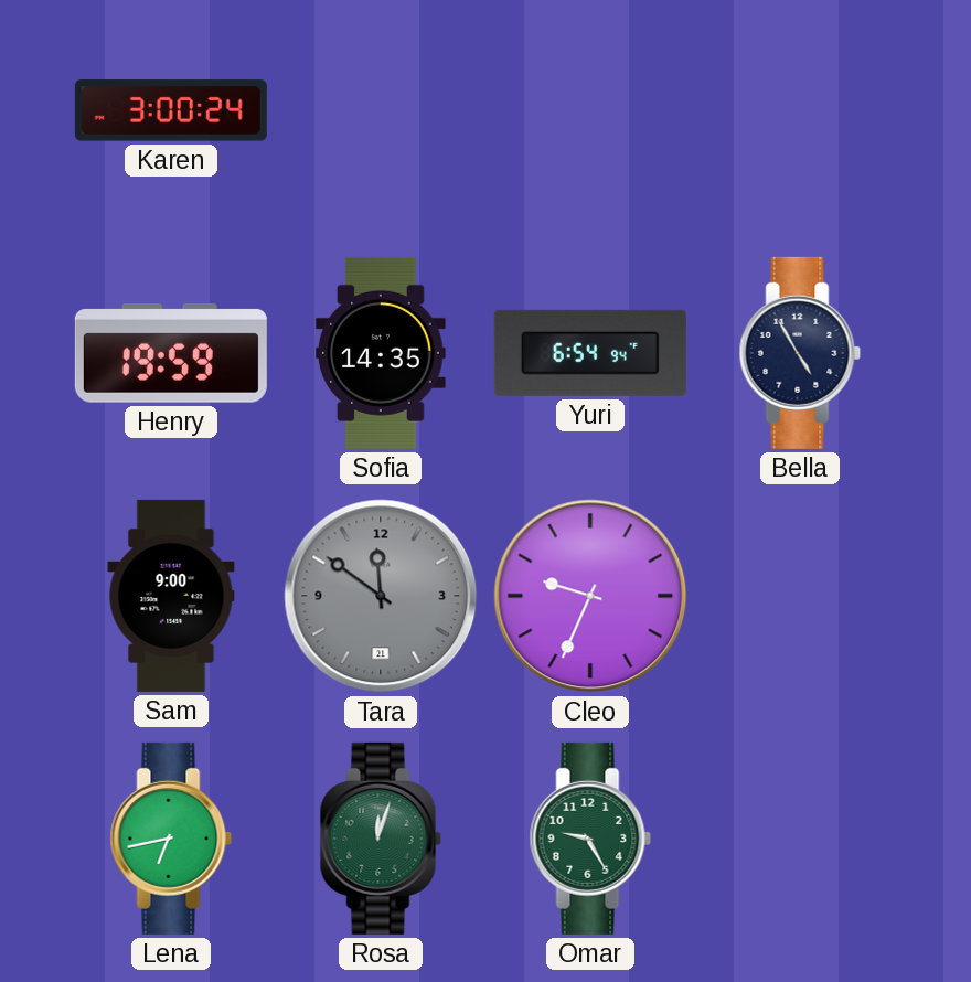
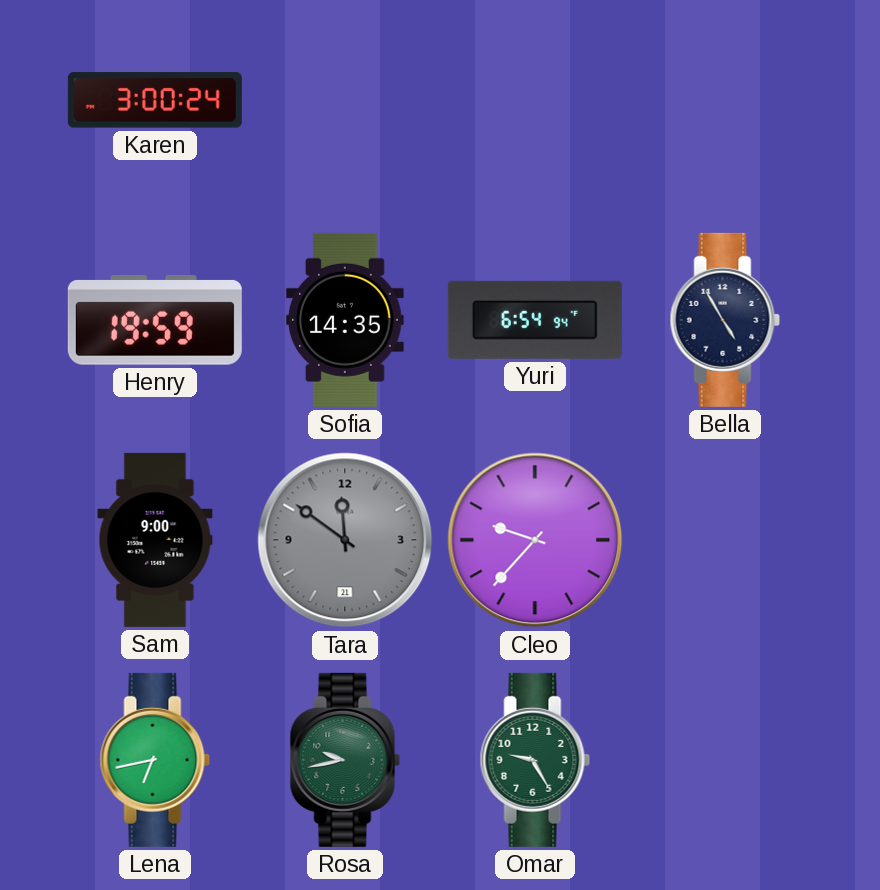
Cleo: 9:34 -> 9:37
Rosa: 12:03 -> 9:43
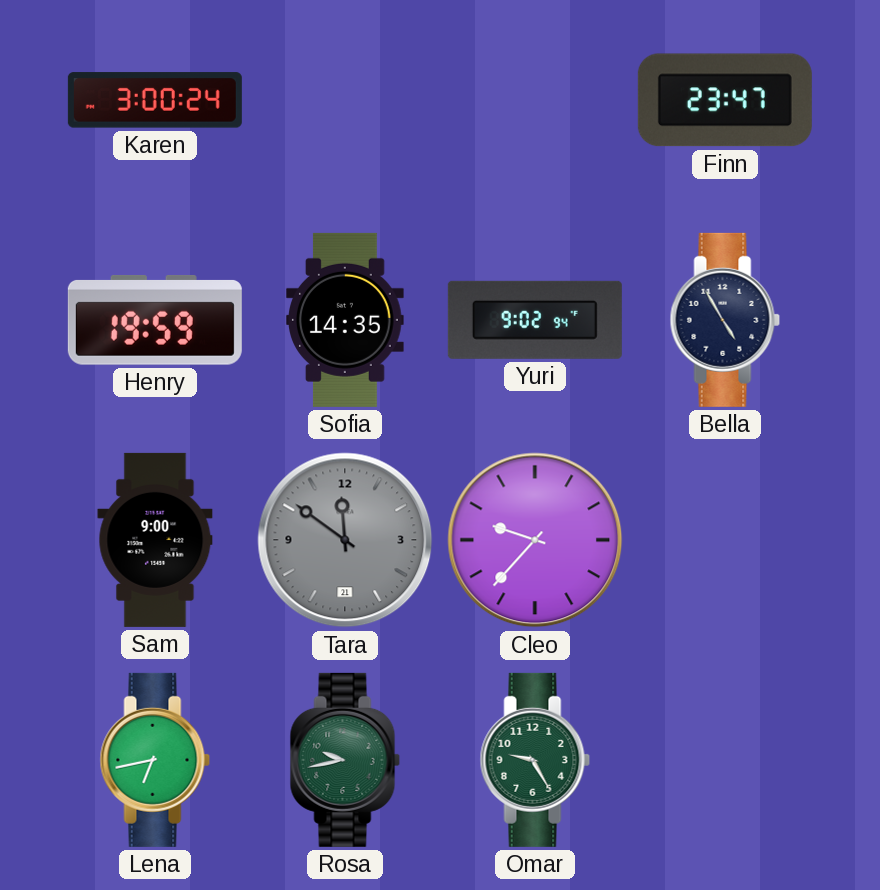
Finn: none -> 23:47
Yuri: 6:54 -> 9:02
